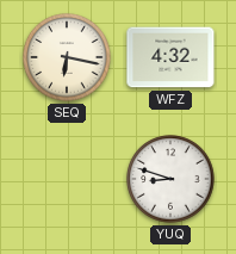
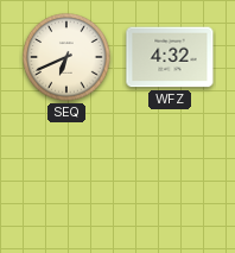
SEQ: 6:17 -> 6:41
YUQ: 8:48 -> none
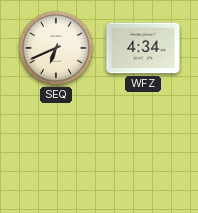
WFZ: 4:32 -> 4:34
